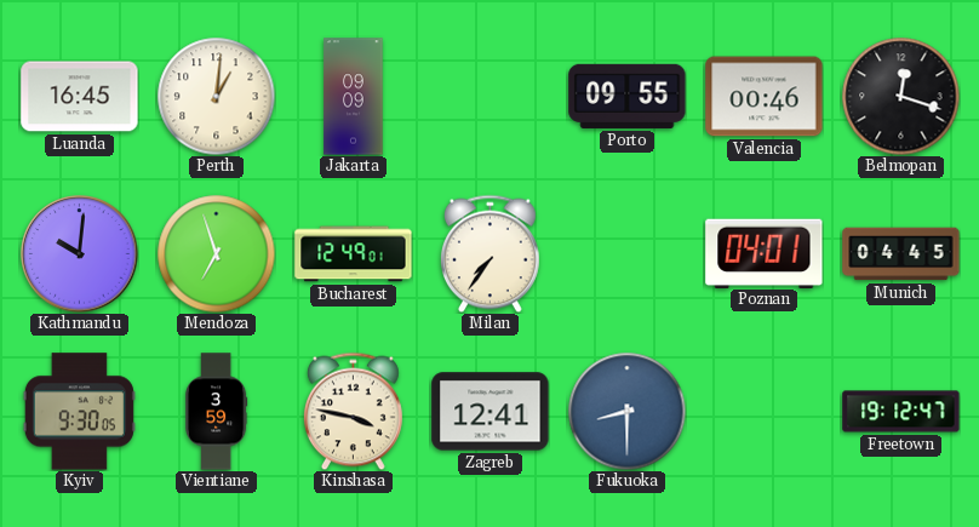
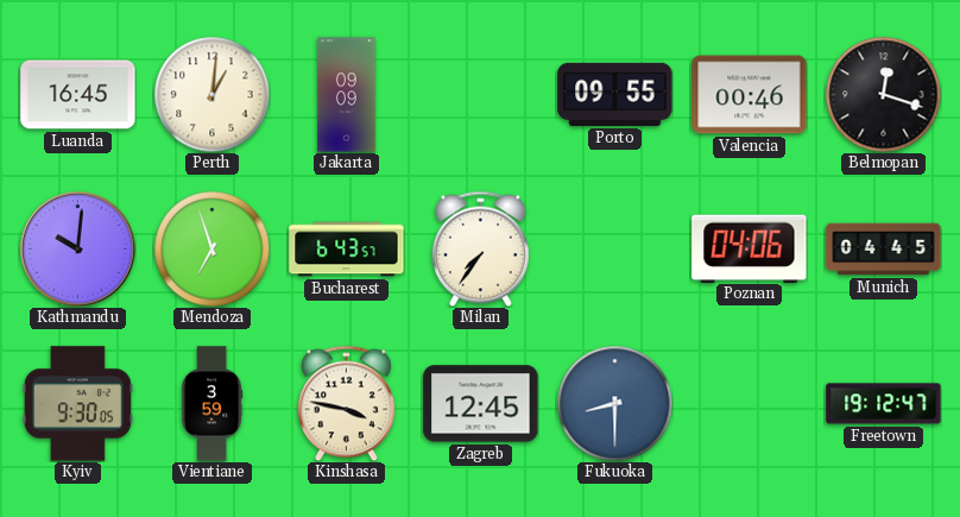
Bucharest: 12:49 -> 6:43
Poznan: 04:01 -> 04:06
Zagreb: 12:41 -> 12:45
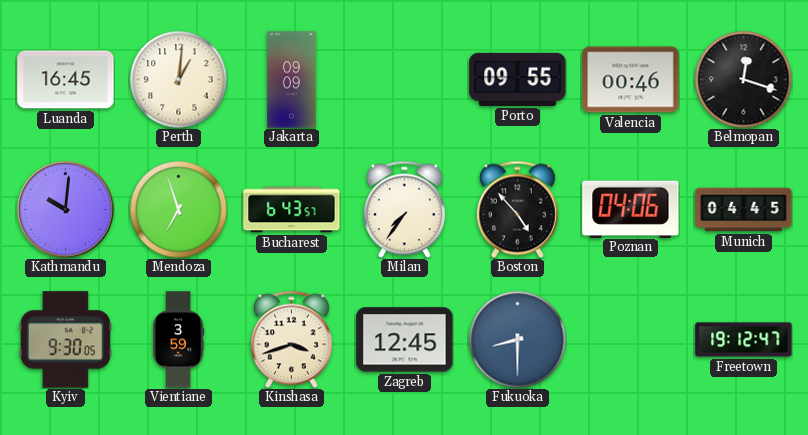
Boston: none -> 4:53
Kinshasa: 3:47 -> 3:42
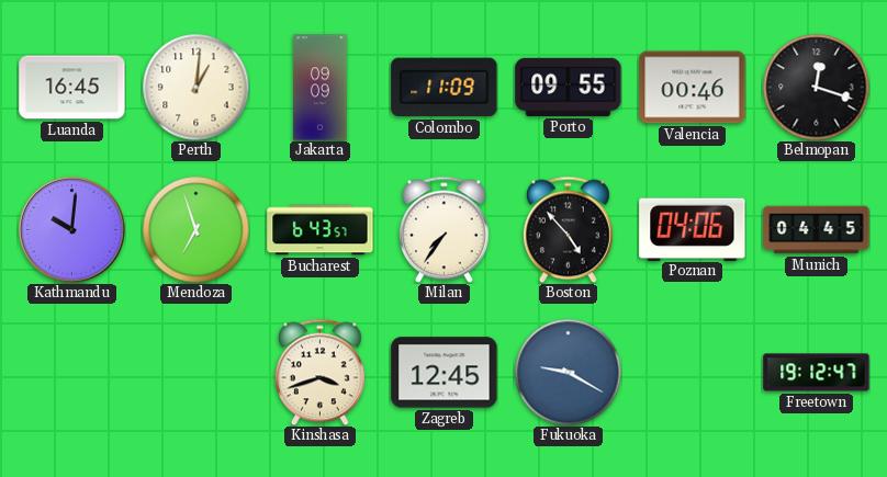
Colombo: none -> 11:09
Kyiv: 9:30 -> none
Vientiane: 3:59 -> none
Fukuoka: 8:30 -> 9:20
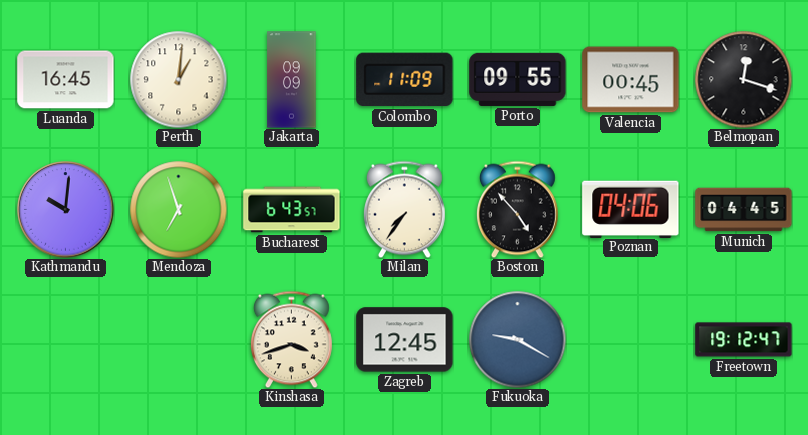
Valencia: 00:46 -> 00:45
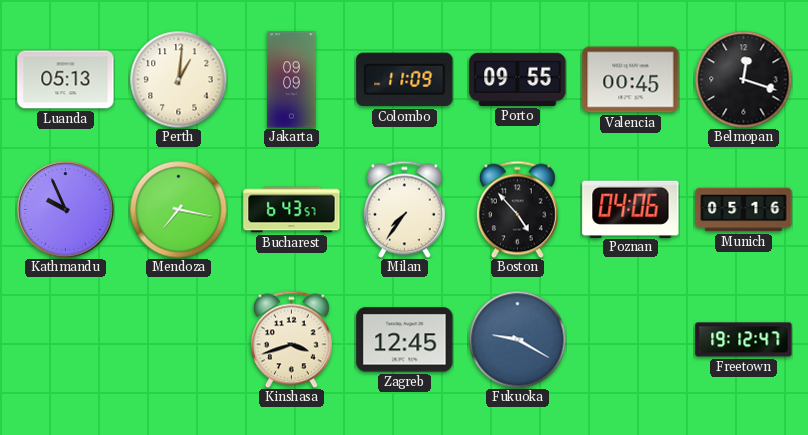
Luanda: 16:45 -> 05:13
Kathmandu: 10:01 -> 9:56
Mendoza: 6:57 -> 7:17
Munich: 04:45 -> 05:16
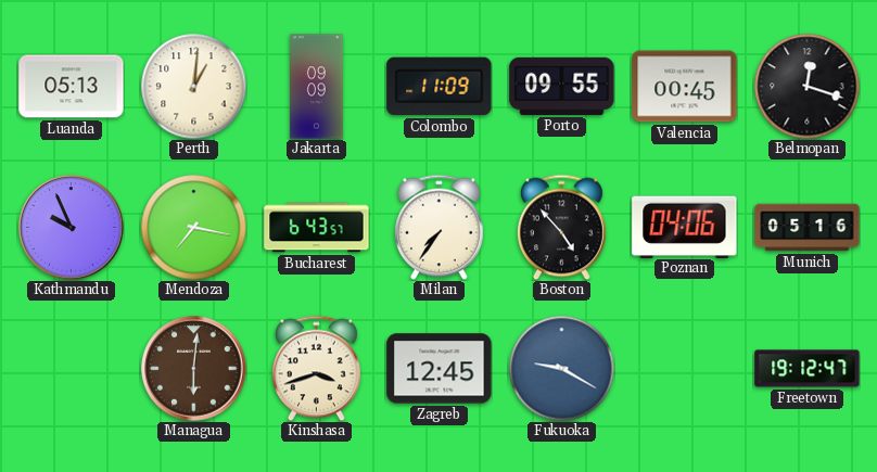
Managua: none -> 6:01
